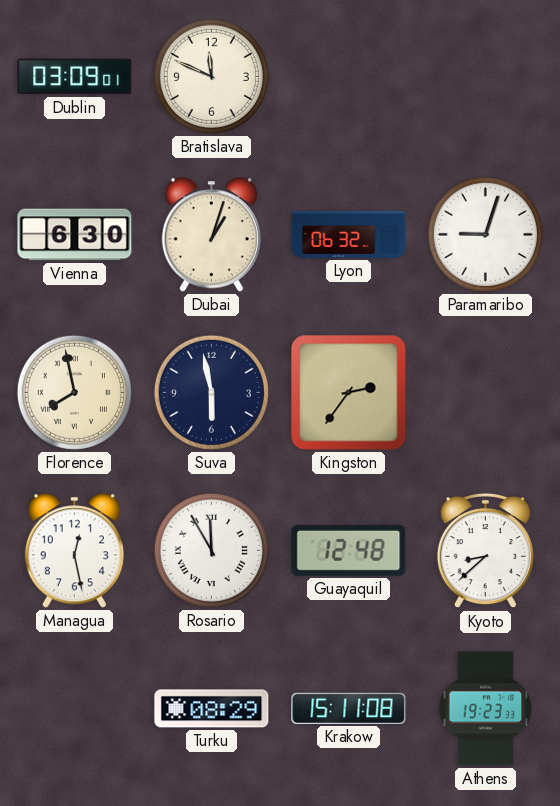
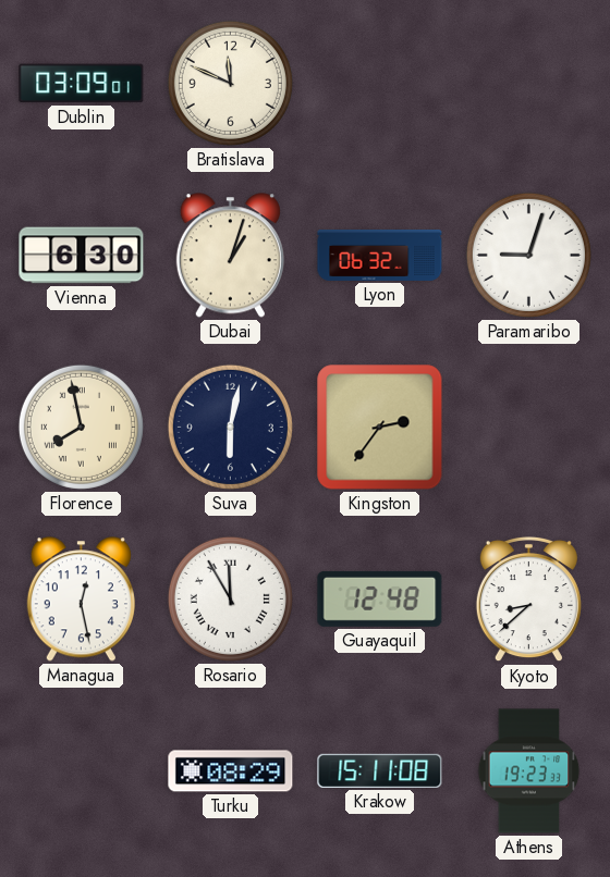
Suva: 5:58 -> 6:02
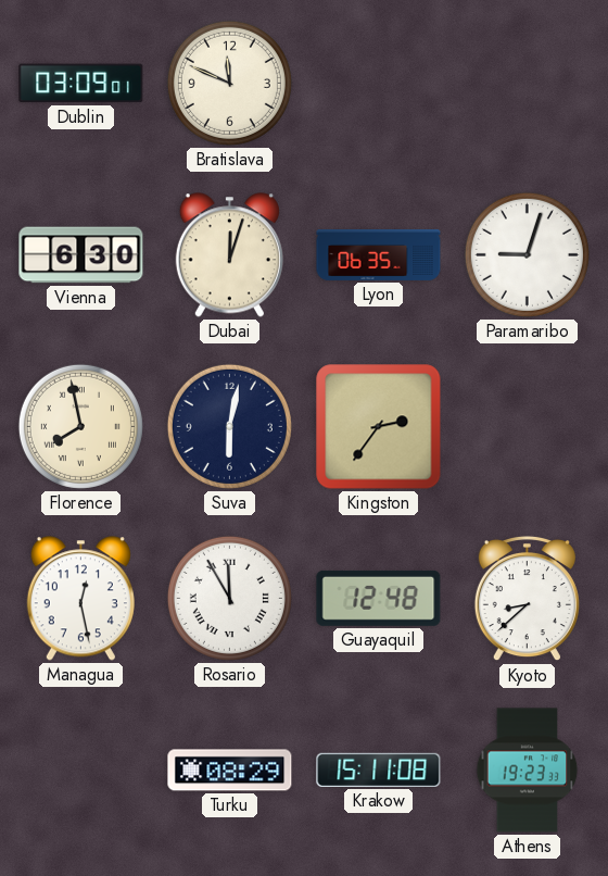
Dubai: 1:03 -> 12:03
Lyon: 06:32 -> 06:35
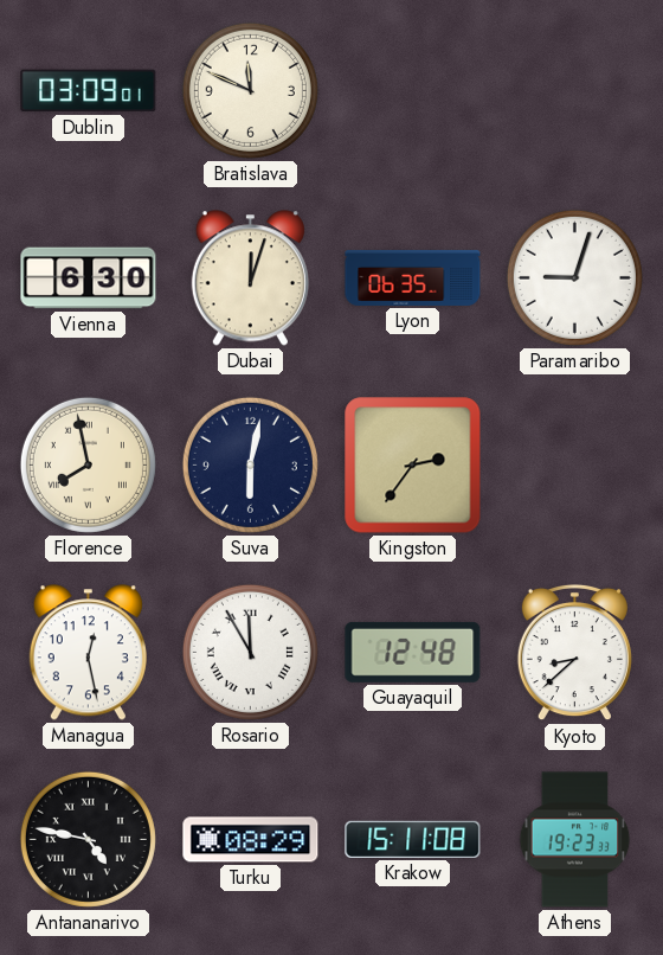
Antananarivo: none -> 4:47
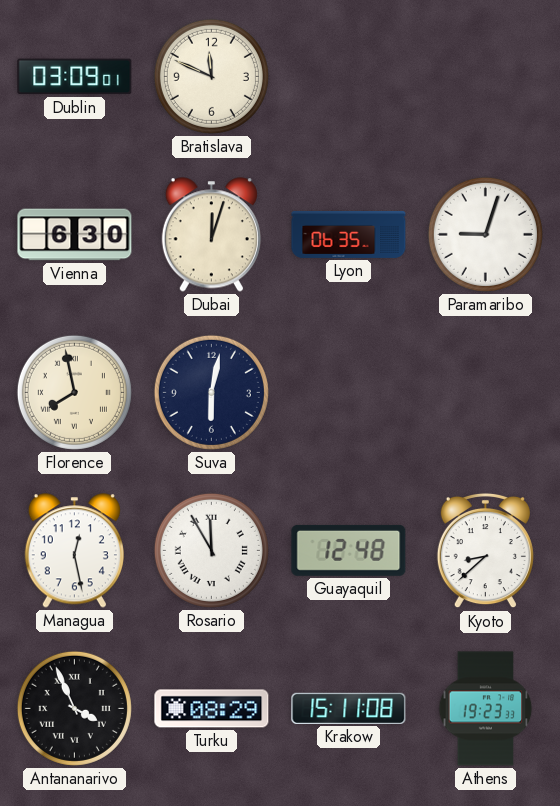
Kingston: 2:36 -> none
Antananarivo: 4:47 -> 3:56
